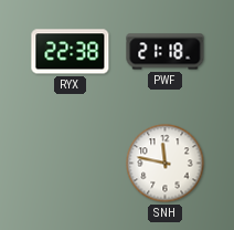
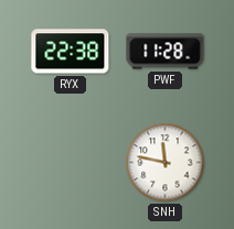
PWF: 21:18 -> 11:28
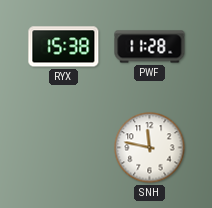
RYX: 22:38 -> 15:38
